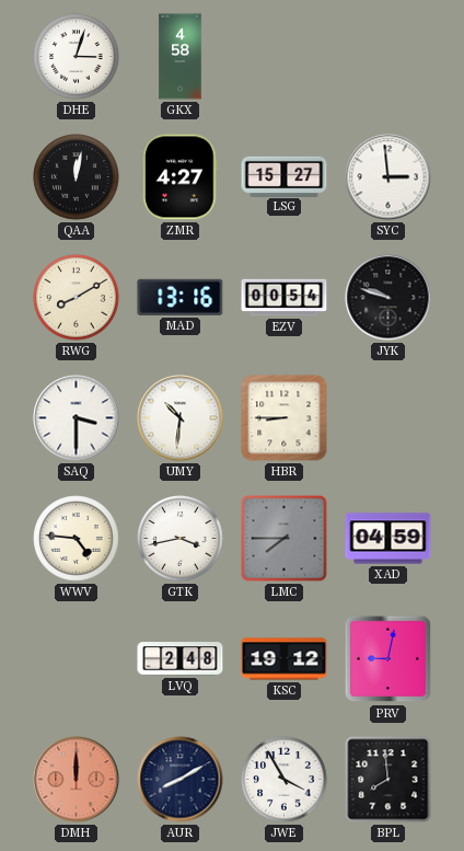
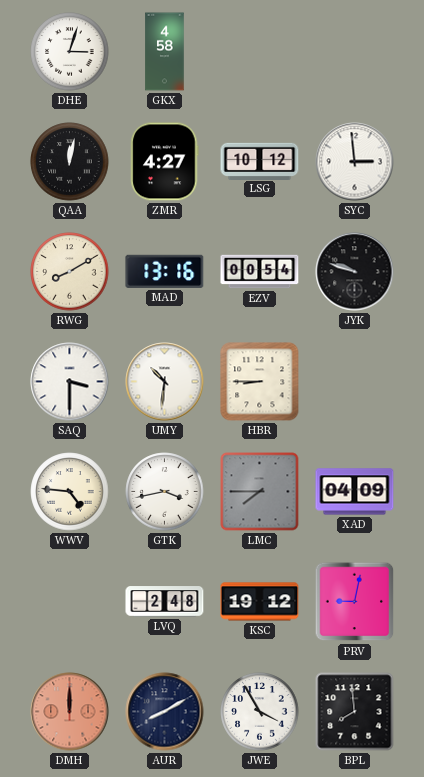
LSG: 15:27 -> 10:12
XAD: 04:59 -> 04:09
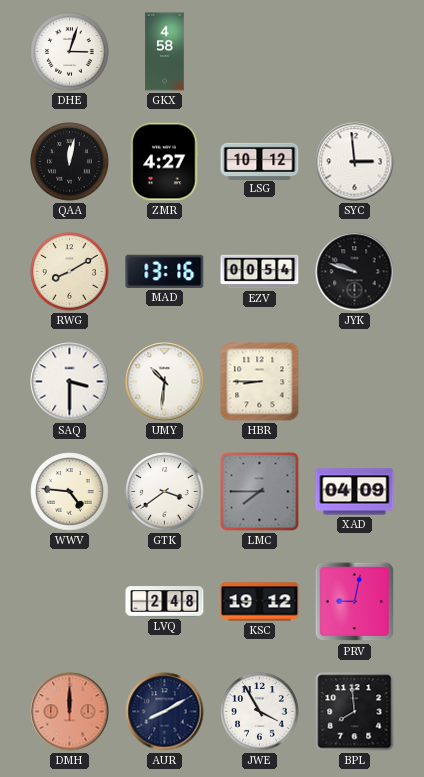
GTK: 3:43 -> 3:39
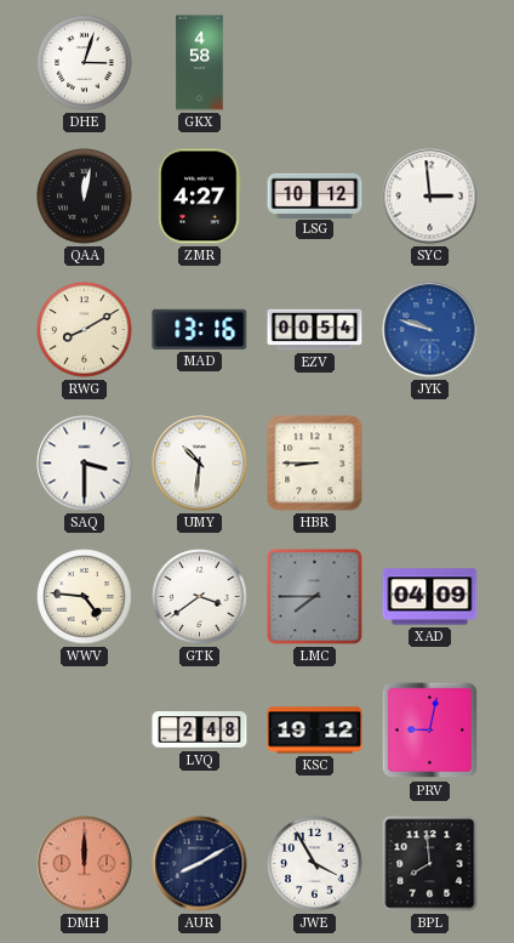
JYK dial: black -> blue
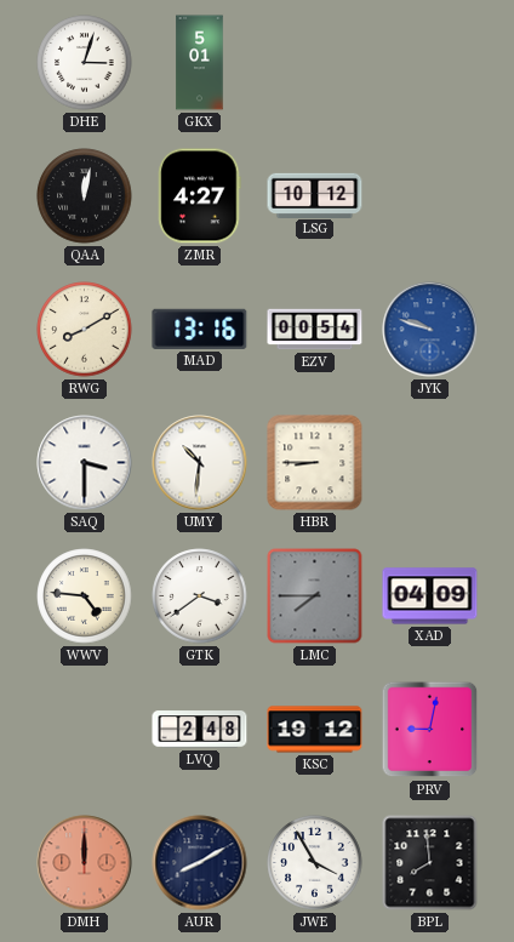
GKX: 4:58 -> 5:01
SYC: 2:59 -> none
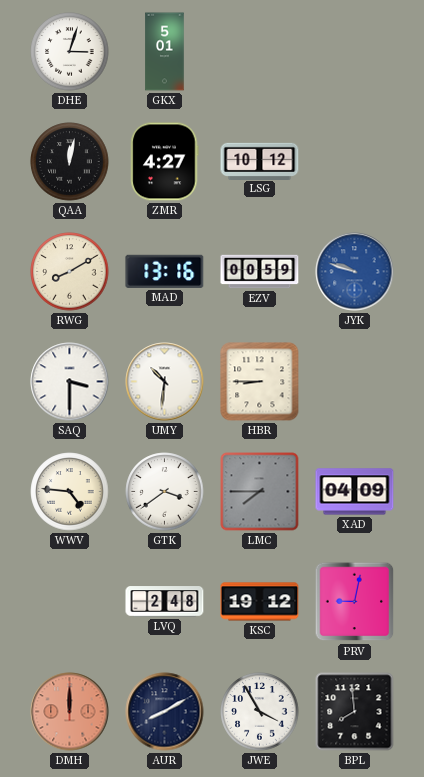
EZV: 00:54 -> 00:59
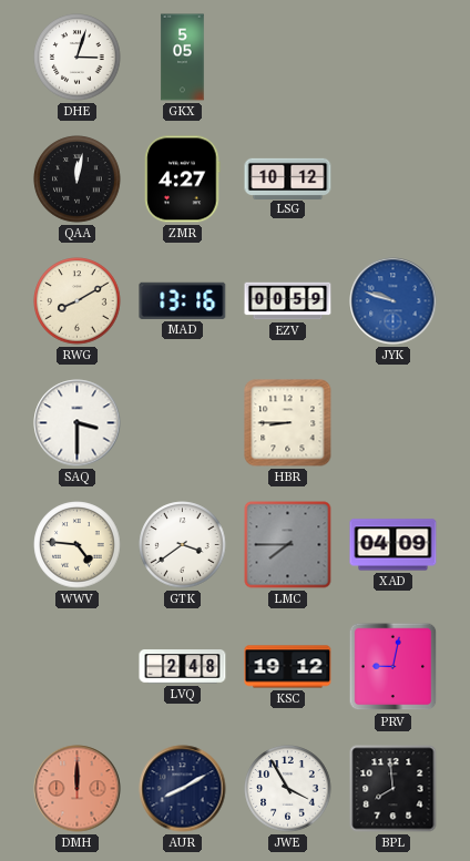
GKX: 5:01 -> 5:05
UMY: 10:31 -> none
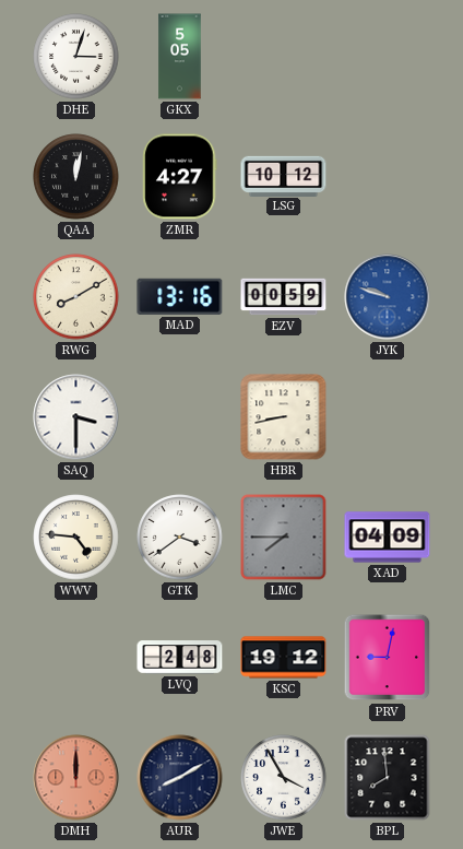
HBR: 8:45 -> 8:43
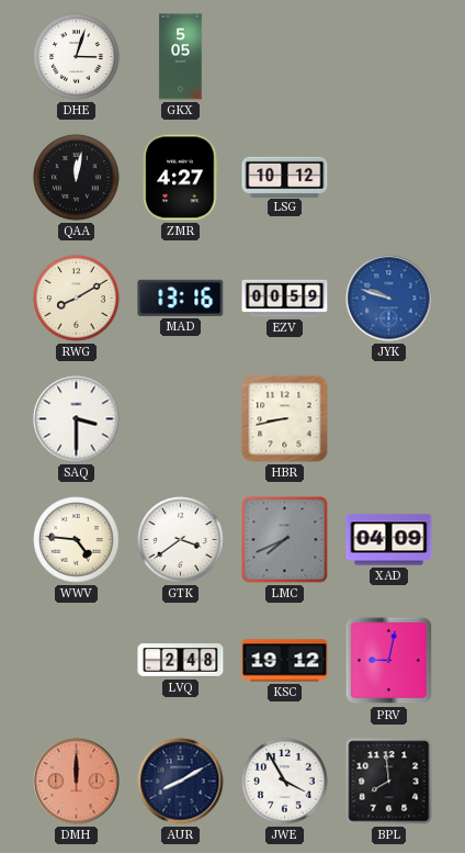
LMC: 7:45 -> 7:41
